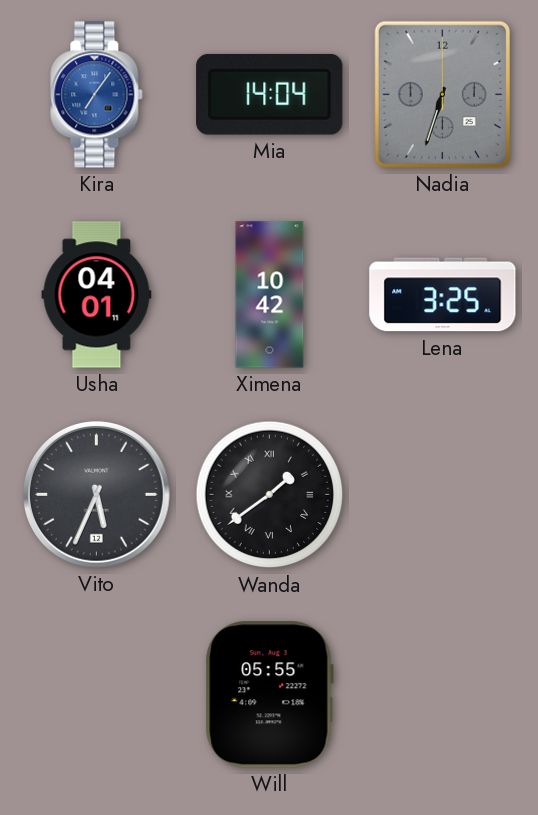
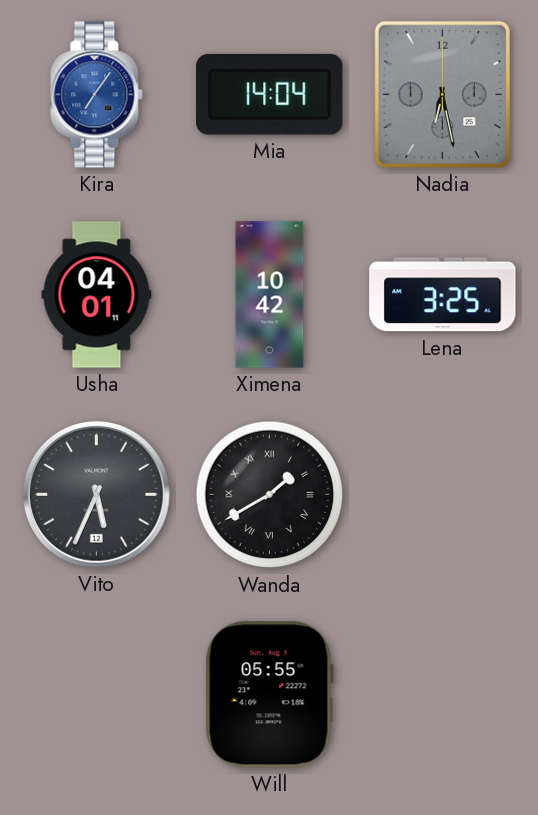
Nadia: 6:33 -> 6:28
Wanda: 1:39 -> 1:40
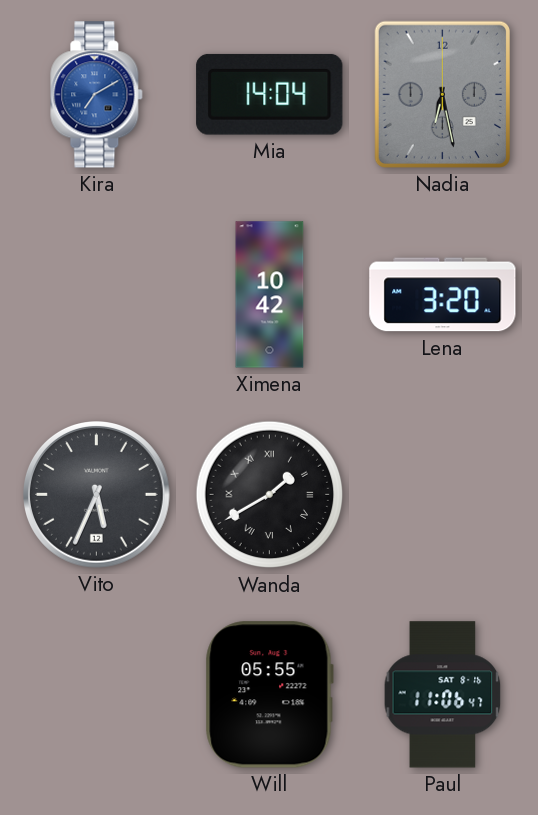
Kira: 7:06 -> 7:10
Usha: 04:01 -> none
Lena: 3:25 -> 3:20
Paul: none -> 11:06
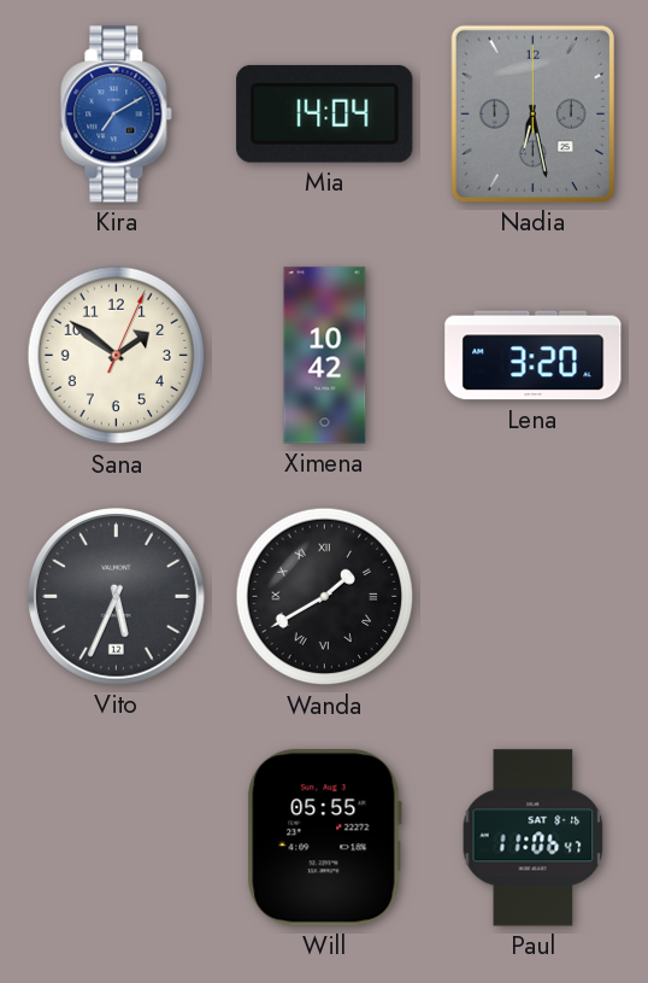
Sana: none -> 1:51
